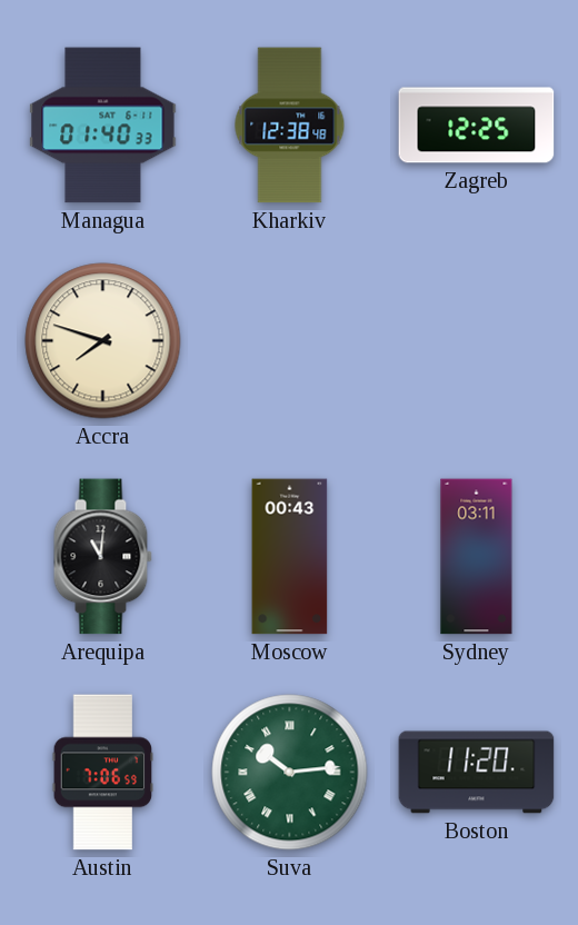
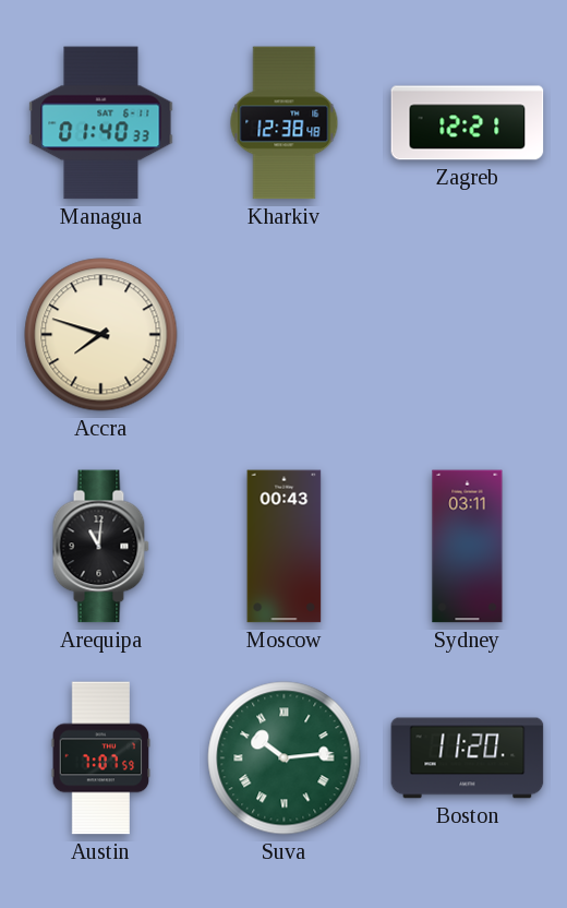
Zagreb: 12:25 -> 12:21
Austin: 7:06 -> 7:07
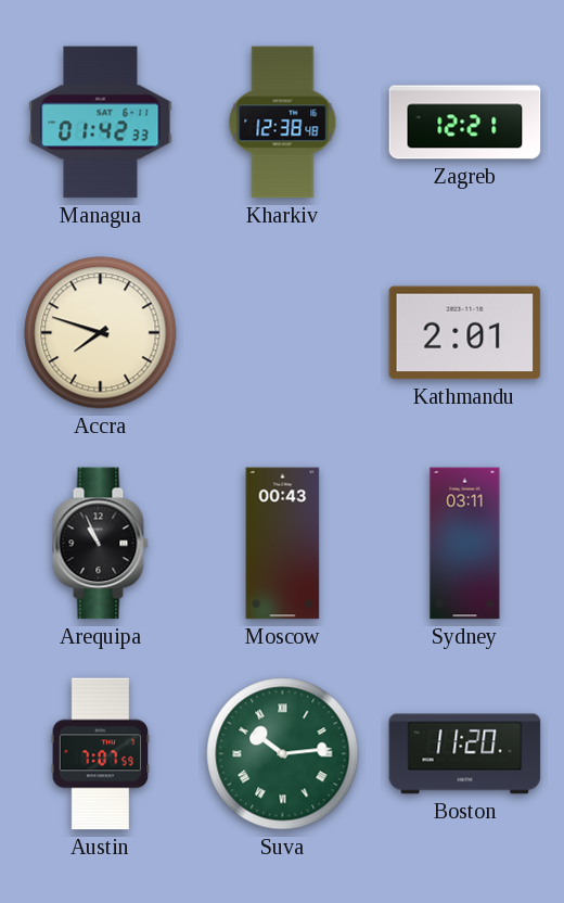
Managua: 01:40 -> 01:42
Kathmandu: none -> 2:01
Arequipa: 11:01 -> 10:56
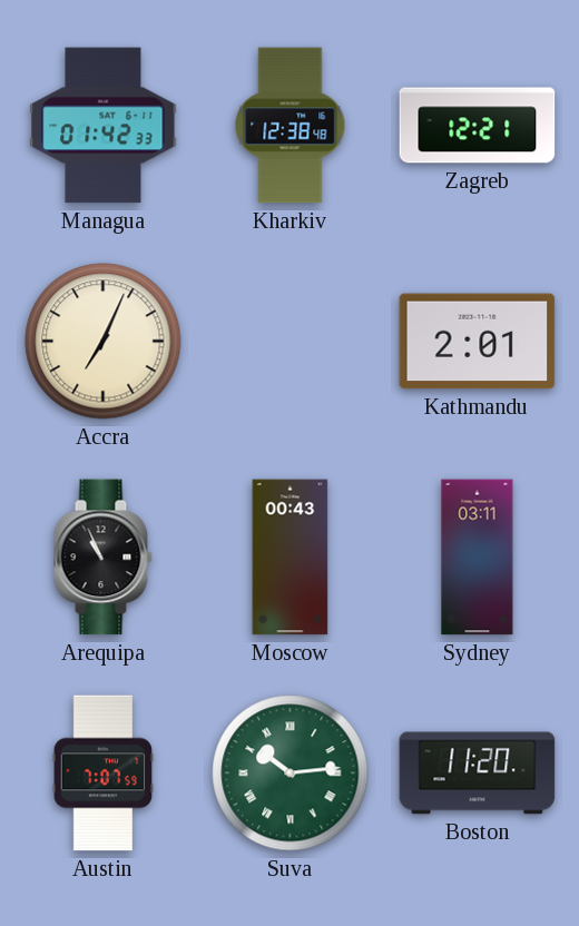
Accra: 7:48 -> 7:04
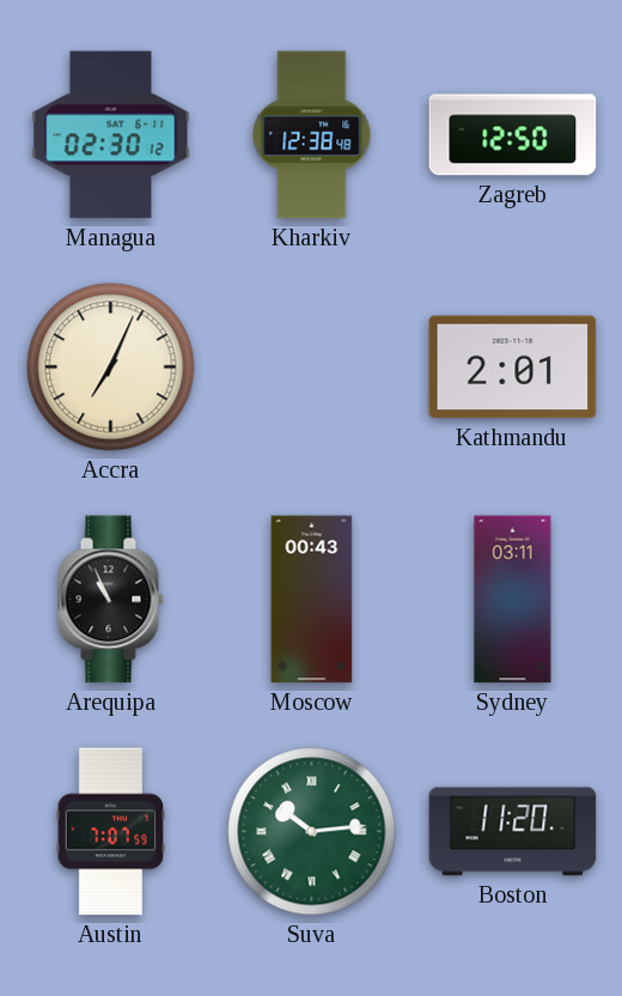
Managua: 01:42 -> 02:30
Zagreb: 12:21 -> 12:50
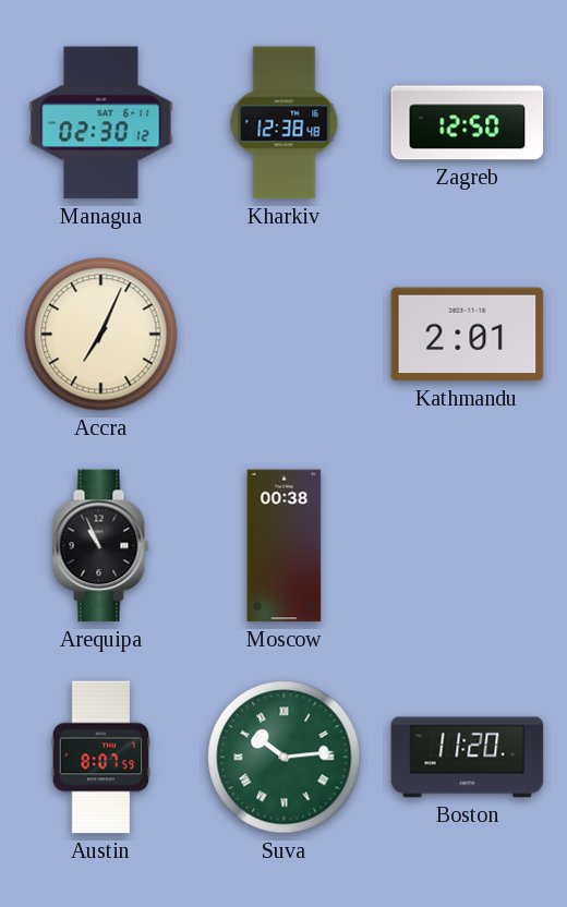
Moscow: 00:43 -> 00:38
Sydney: 03:11 -> none
Austin: 7:07 -> 8:07
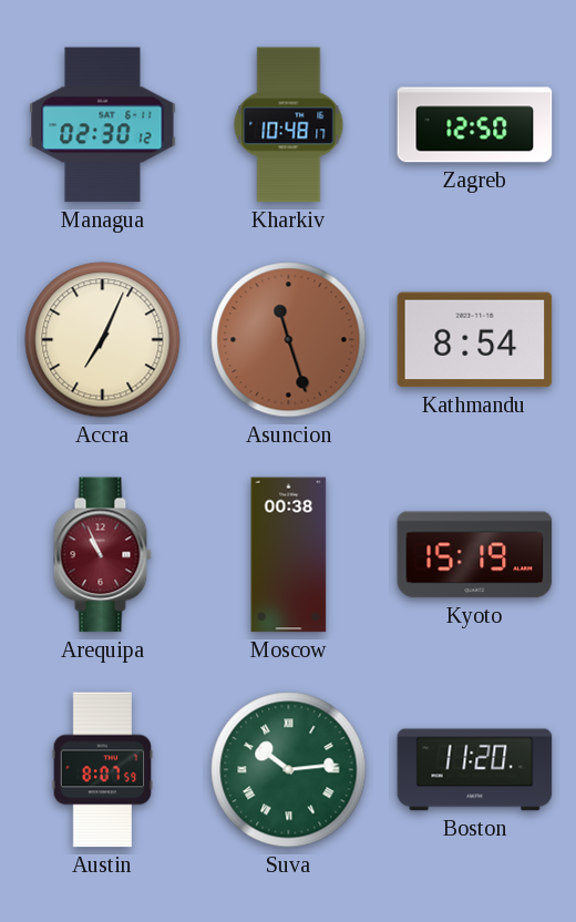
Kharkiv: 12:38 -> 10:48
Asuncion: none -> 11:27
Kathmandu: 2:01 -> 8:54
Arequipa dial: black -> burgundy
Kyoto: none -> 15:19
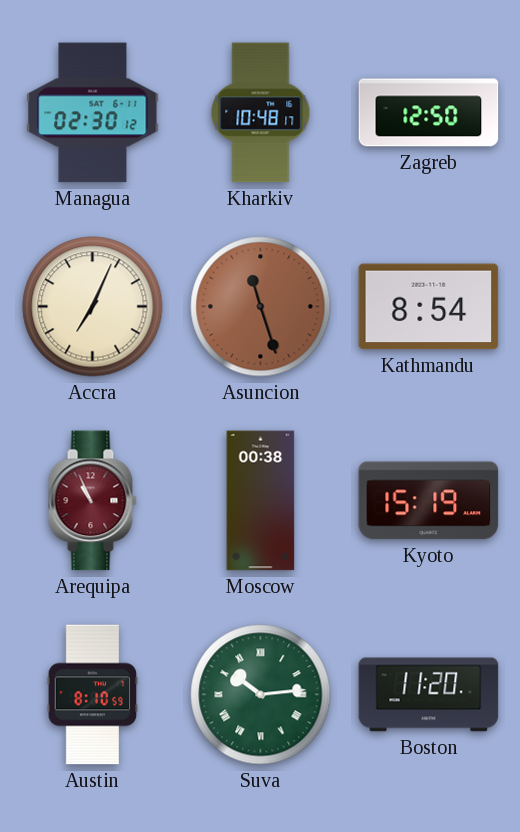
Austin: 8:07 -> 8:10
